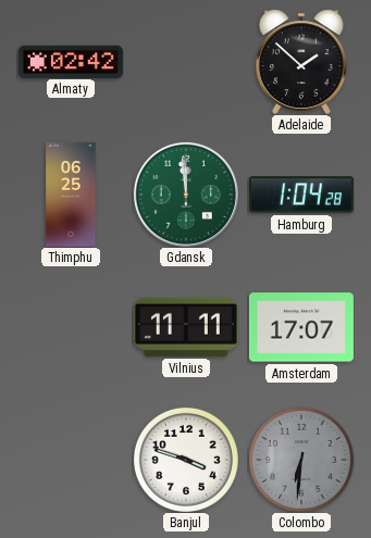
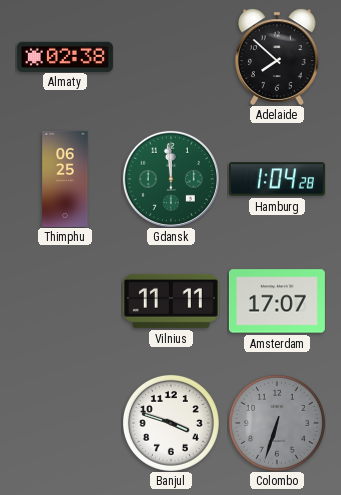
Almaty: 02:42 -> 02:38
Adelaide: 1:52 -> 7:52
Colombo: 6:31 -> 6:33
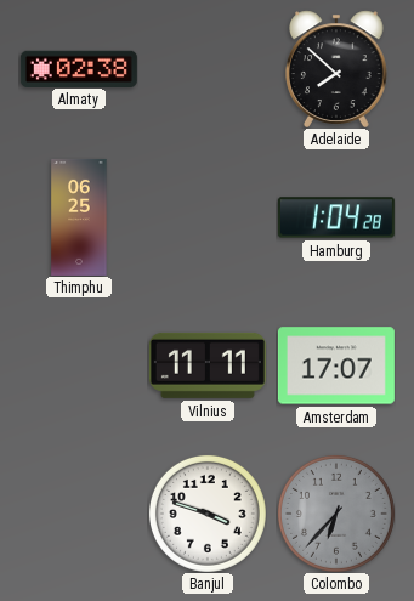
Gdansk: 11:59 -> none
Colombo: 6:33 -> 6:37
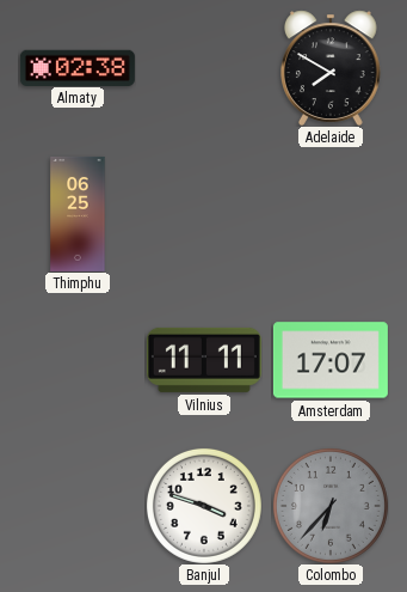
Adelaide: 7:52 -> 7:50
Hamburg: 1:04 -> none
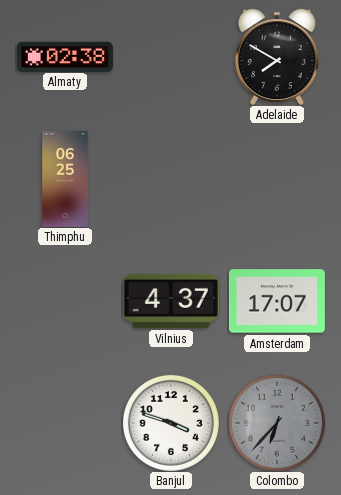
Vilnius: 11:11 -> 4:37
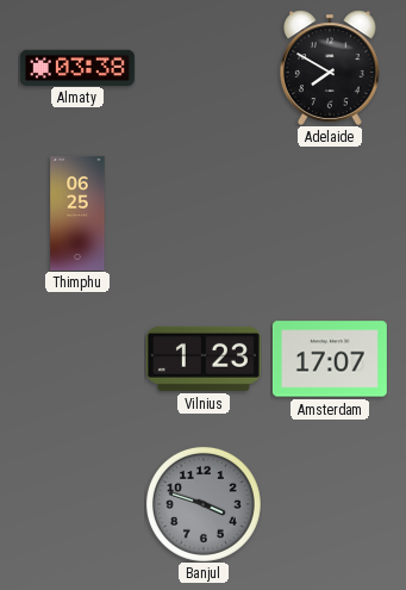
Almaty: 02:38 -> 03:38
Vilnius: 4:37 -> 1:23
Banjul dial: white -> grey
Colombo: 6:37 -> none
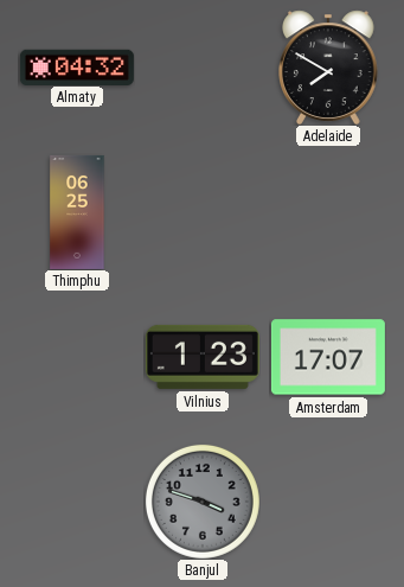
Almaty: 03:38 -> 04:32
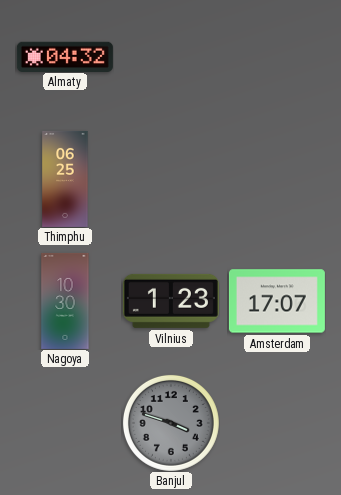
Adelaide: 7:50 -> none
Nagoya: none -> 10:30
